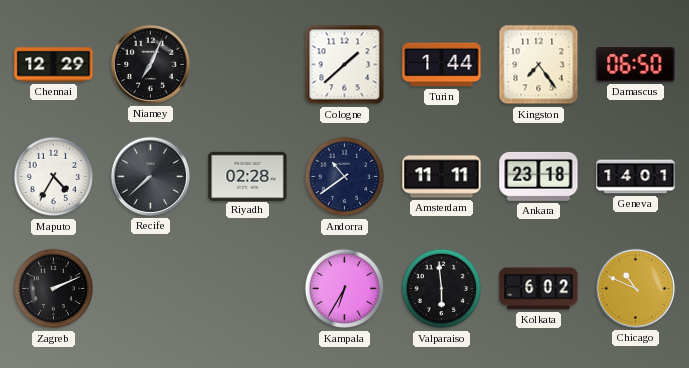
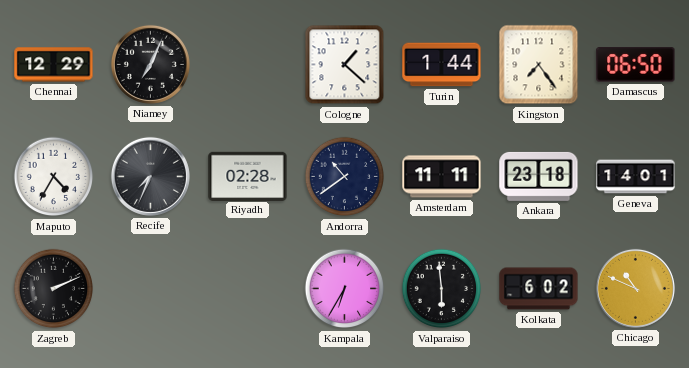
Cologne: 1:38 -> 1:22
Recife: 7:38 -> 7:34
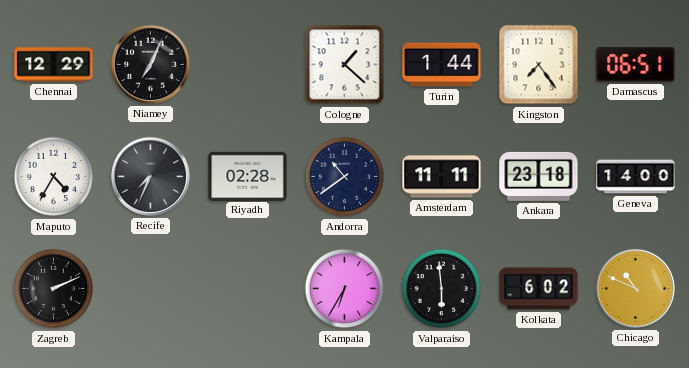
Damascus: 06:50 -> 06:51
Geneva: 14:01 -> 14:00
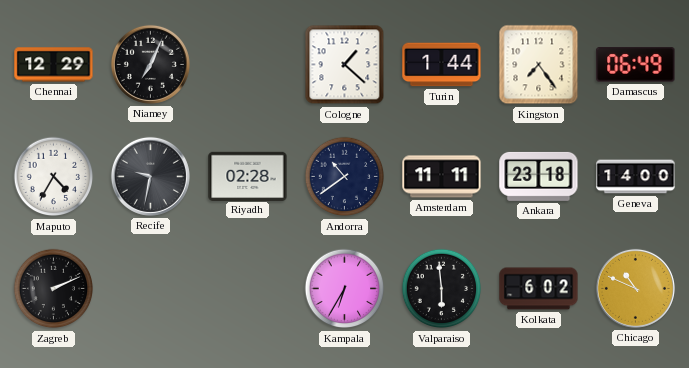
Damascus: 06:51 -> 06:49
Recife: 7:34 -> 9:32
